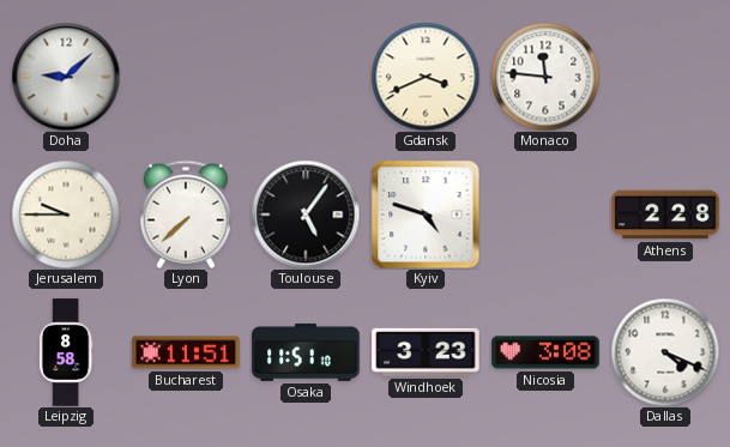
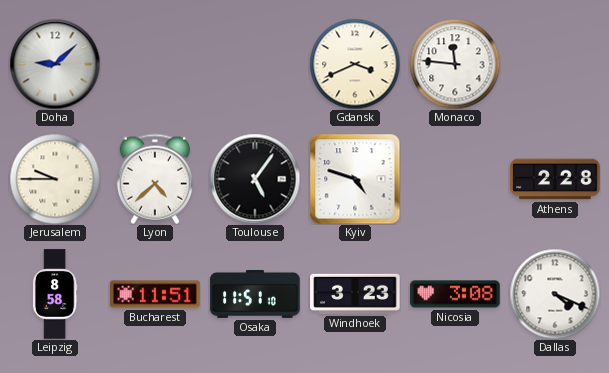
Lyon: 7:38 -> 4:38
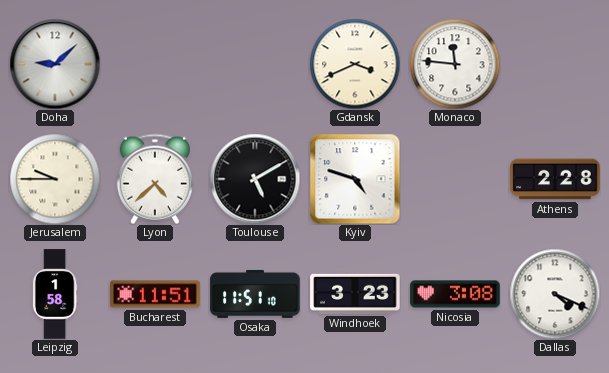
Toulouse: 5:06 -> 5:10
Leipzig: 8:58 -> 1:58
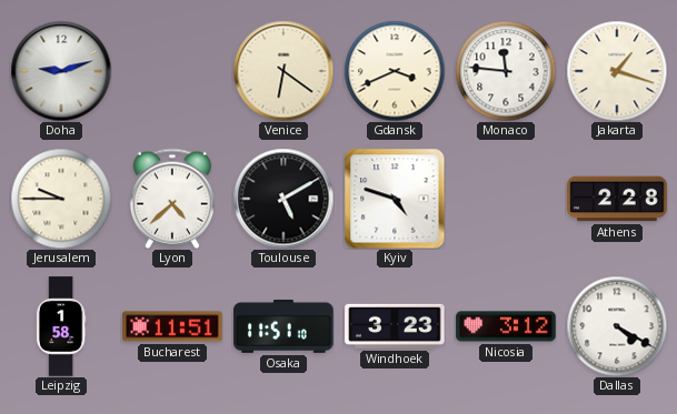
Doha: 9:08 -> 9:12
Venice: none -> 6:21
Jakarta: none -> 1:18
Nicosia: 3:08 -> 3:12
Dallas: 4:19 -> 4:20
